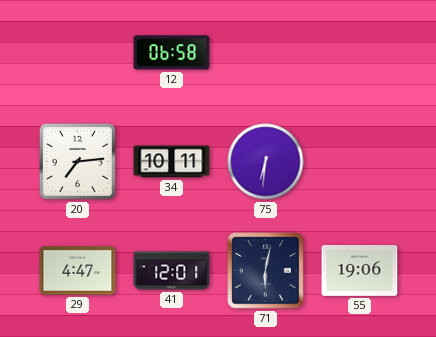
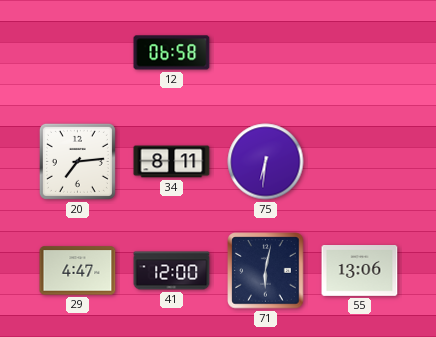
34: 10:11 -> 8:11
41: 12:01 -> 12:00
55: 19:06 -> 13:06
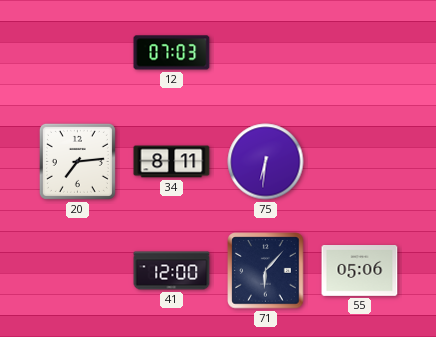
12: 06:58 -> 07:03
29: 4:47 -> none
71: 6:02 -> 6:07
55: 13:06 -> 05:06
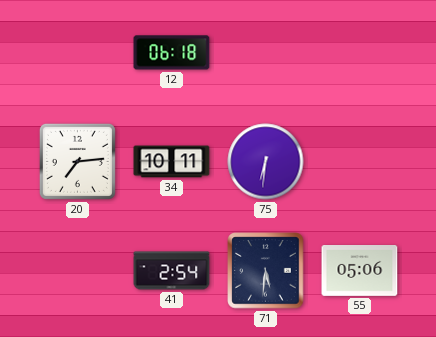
12: 07:03 -> 06:18
34: 8:11 -> 10:11
41: 12:00 -> 2:54
71: 6:07 -> 5:31
